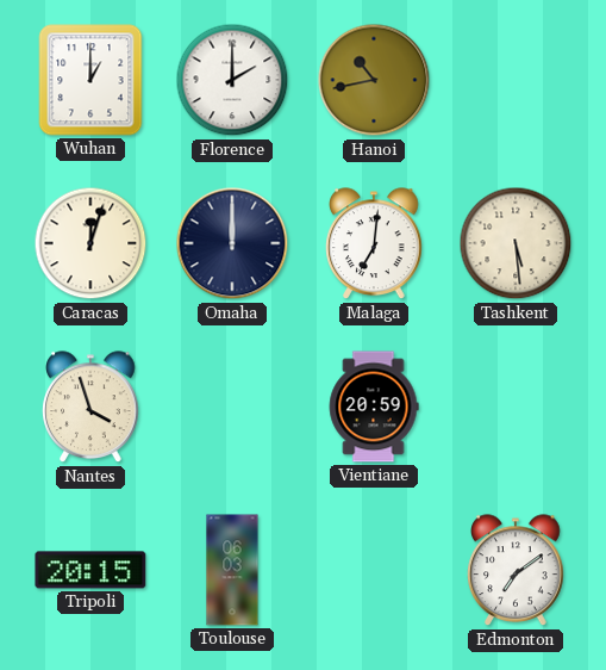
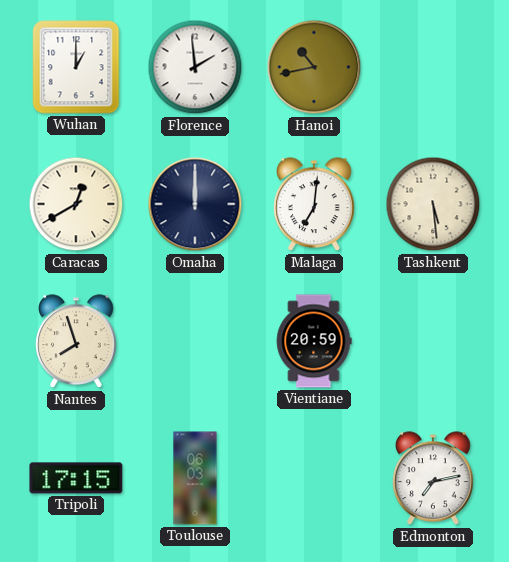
Florence: 2:00 -> 1:59
Caracas: 12:03 -> 12:40
Nantes: 3:57 -> 7:57
Tripoli: 20:15 -> 17:15
Edmonton: 7:09 -> 7:13
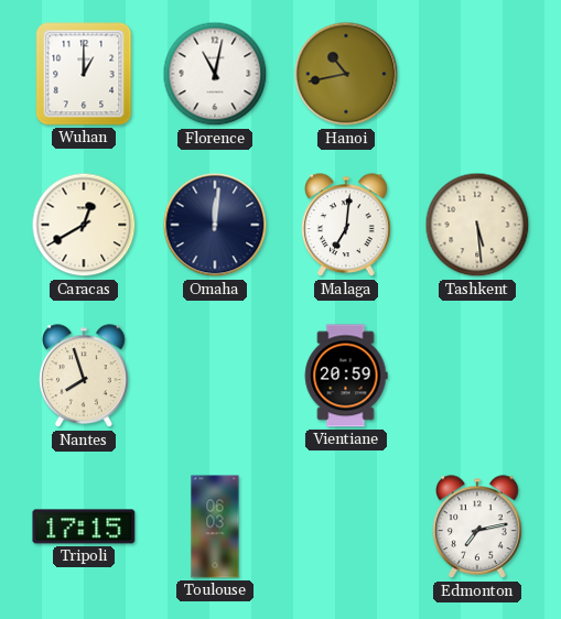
Florence: 1:59 -> 11:02
Omaha: 12:00 -> 12:01
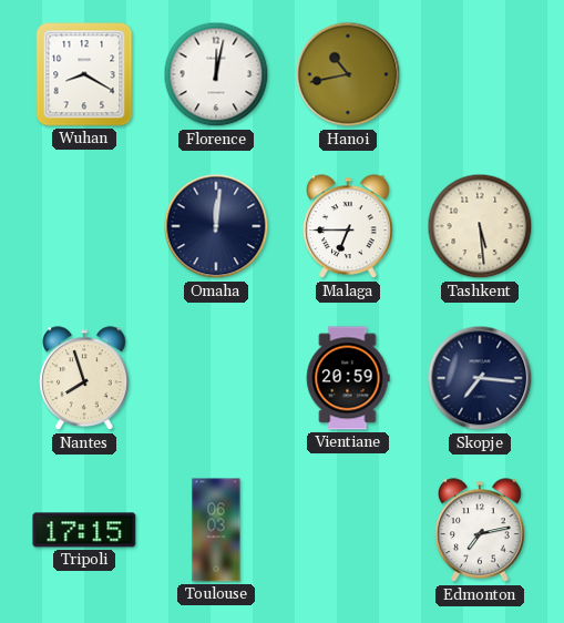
Wuhan: 1:00 -> 8:20
Florence: 11:02 -> 12:02
Caracas: 12:40 -> none
Malaga: 7:01 -> 6:45
Skopje: none -> 7:16
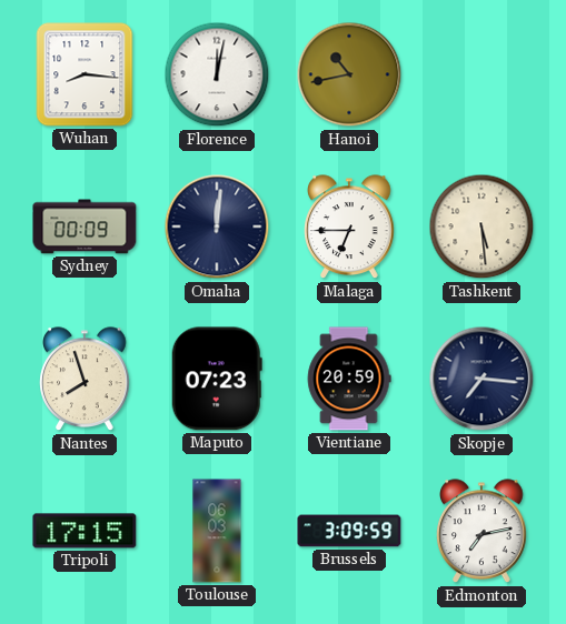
Wuhan: 8:20 -> 8:16
Sydney: none -> 00:09
Maputo: none -> 07:23
Brussels: none -> 3:09
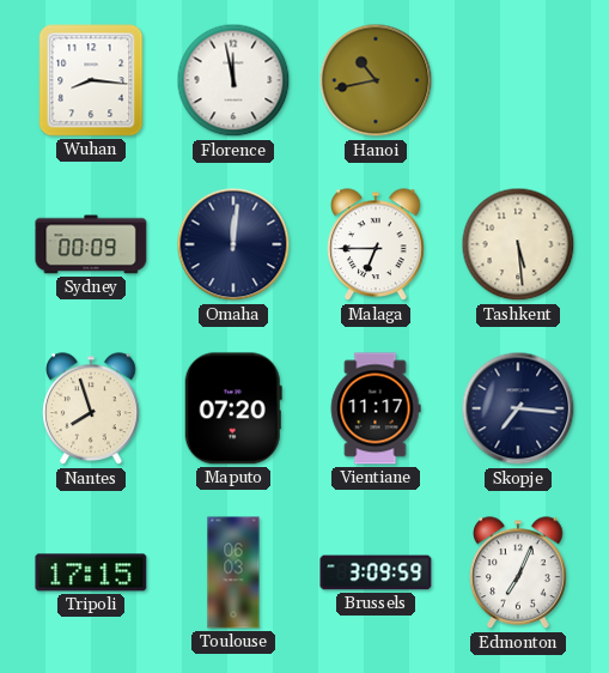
Florence: 12:02 -> 11:58
Maputo: 07:23 -> 07:20
Vientiane: 20:59 -> 11:17
Edmonton: 7:13 -> 7:04
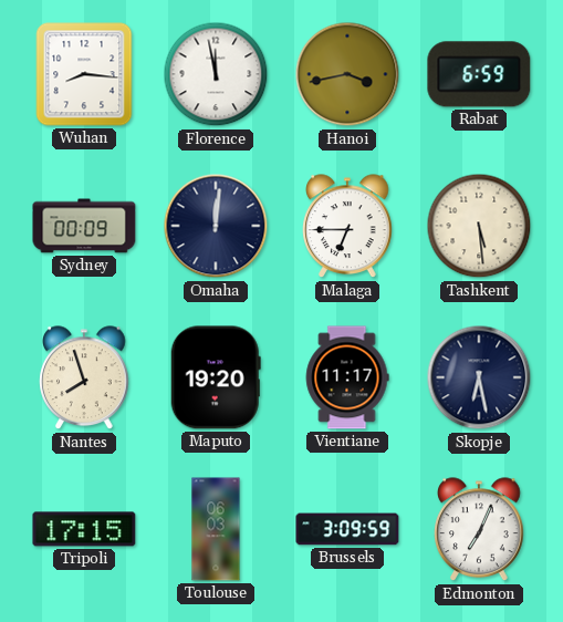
Hanoi: 10:43 -> 3:43
Rabat: none -> 6:59
Maputo: 07:20 -> 19:20
Skopje: 7:16 -> 6:28
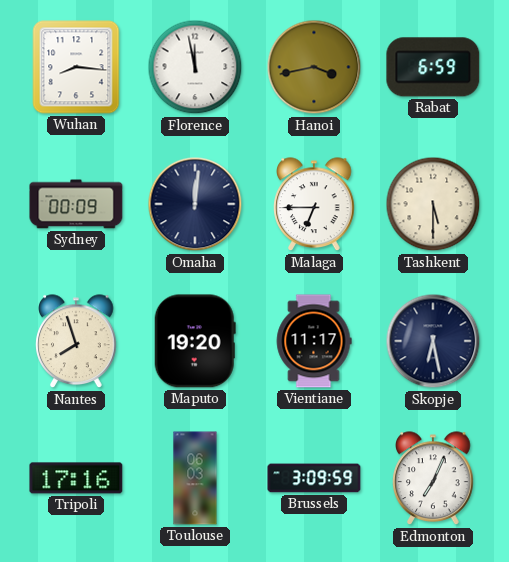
Tashkent: 5:29 -> 5:30
Tripoli: 17:15 -> 17:16
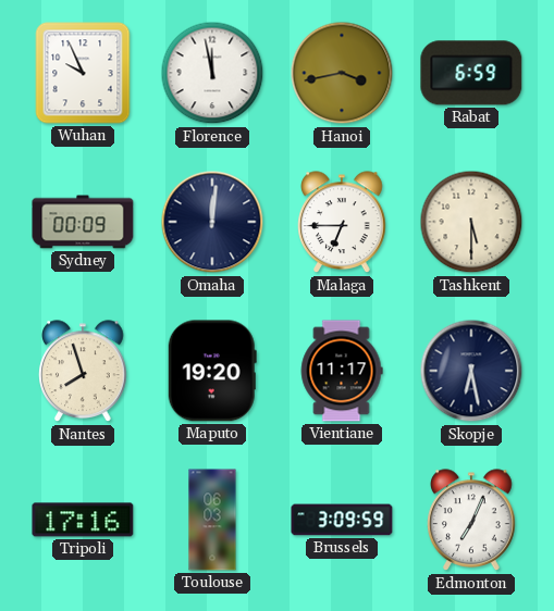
Wuhan: 8:16 -> 9:56
